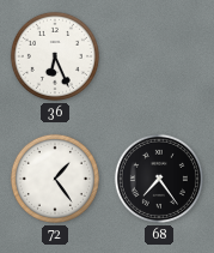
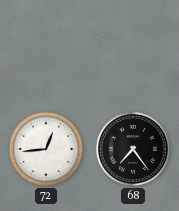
36: 6:26 -> none
72: 1:24 -> 12:44
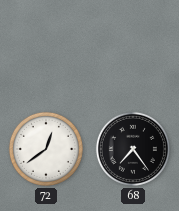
72: 12:44 -> 12:39
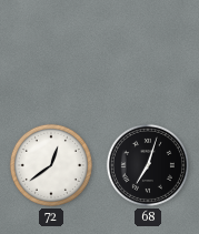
68: 7:24 -> 7:03
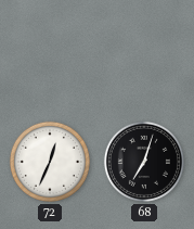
72: 12:39 -> 12:34
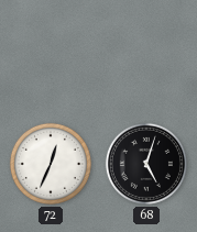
68: 7:03 -> 5:03
